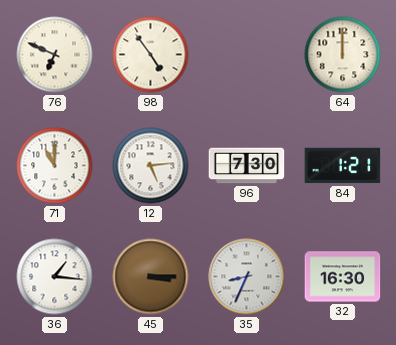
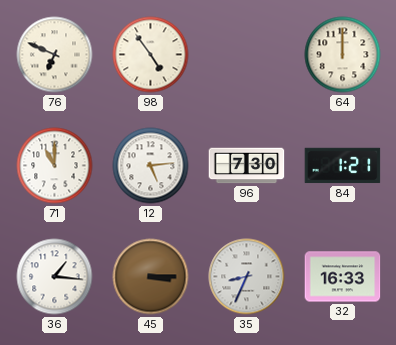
32: 16:30 -> 16:33
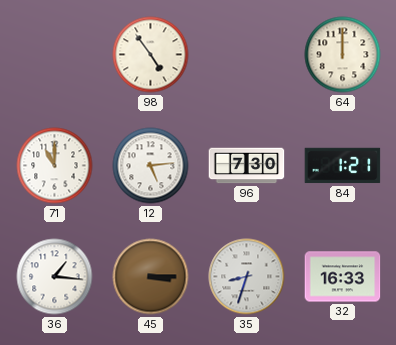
76: 6:49 -> none
35: 8:34 -> 8:33
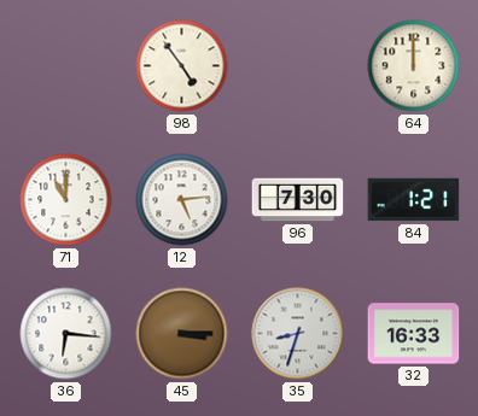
36: 1:16 -> 6:16
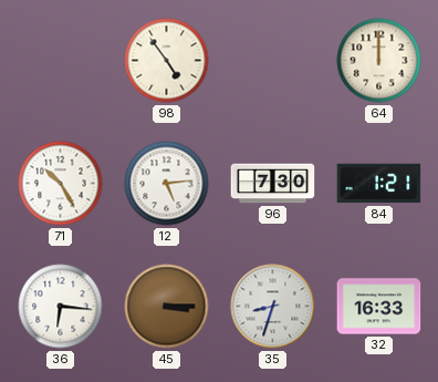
71: 11:00 -> 10:25
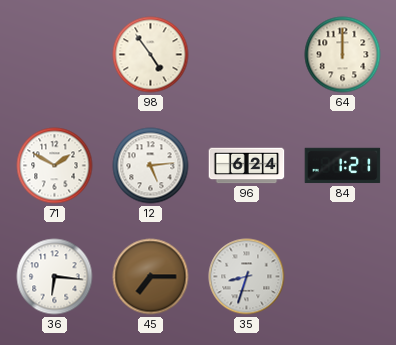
71: 10:25 -> 1:50
96: 7:30 -> 6:24
45: 3:15 -> 7:15
32: 16:33 -> none
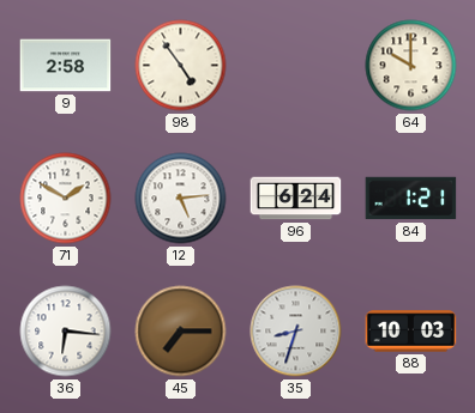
9: none -> 2:58
64: 12:00 -> 10:00
88: none -> 10:03
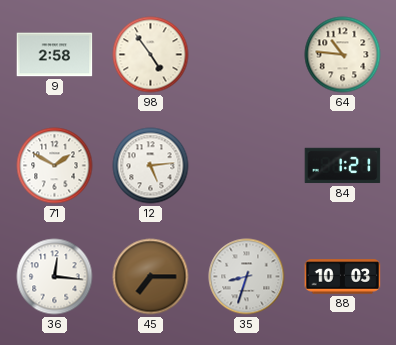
64: 10:00 -> 10:46
96: 6:24 -> none
36: 6:16 -> 12:16
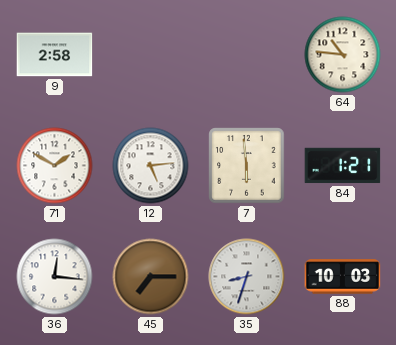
98: 4:54 -> none
7: none -> 5:59
